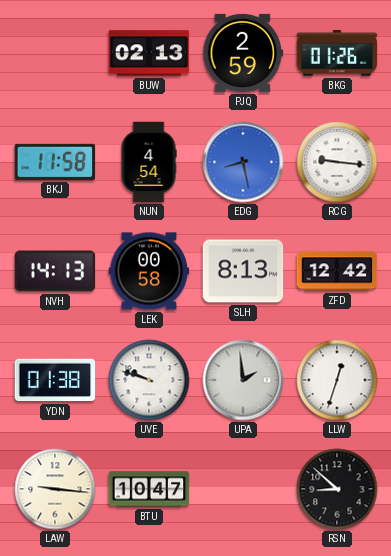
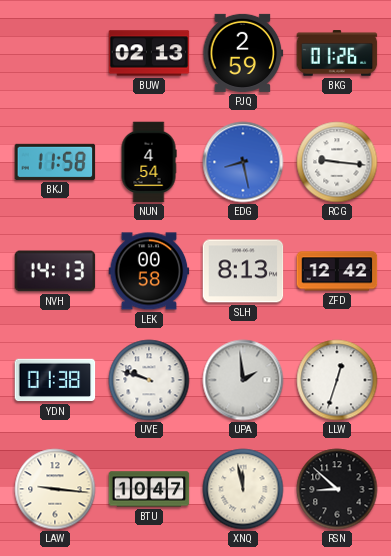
XNQ: none -> 11:58
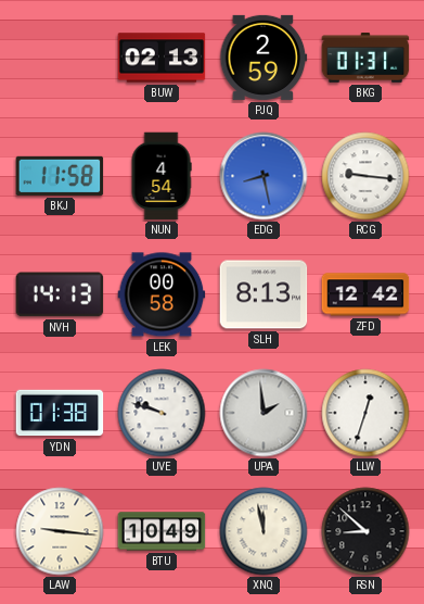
BKG: 01:26 -> 01:31
BTU: 10:47 -> 10:49
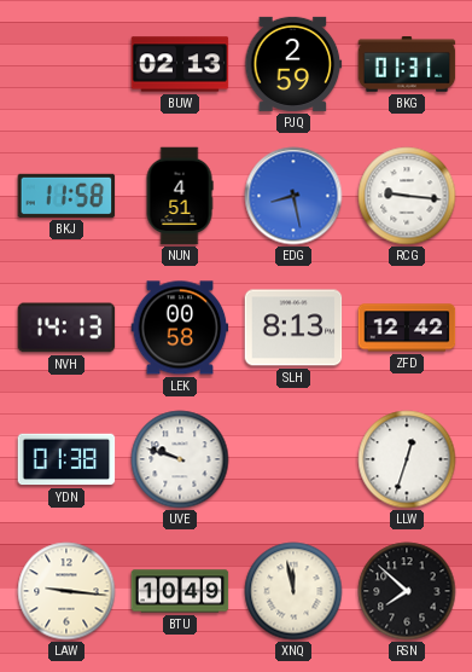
NUN: 4:54 -> 4:51
UPA: 1:59 -> none
RSN: 8:52 -> 7:52
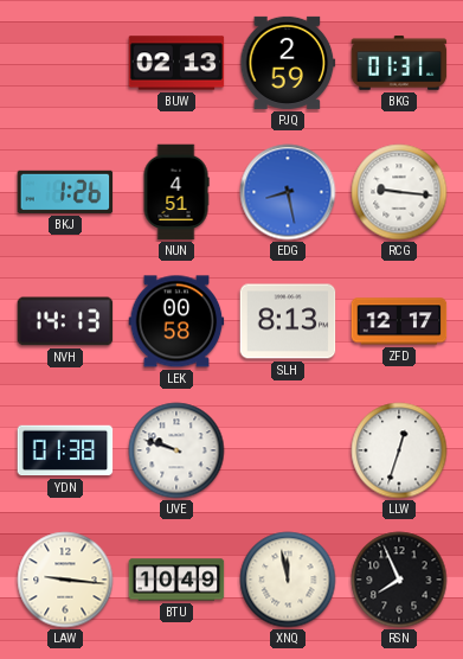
BKJ: 11:58 -> 1:26
ZFD: 12:42 -> 12:17
RSN: 7:52 -> 7:56
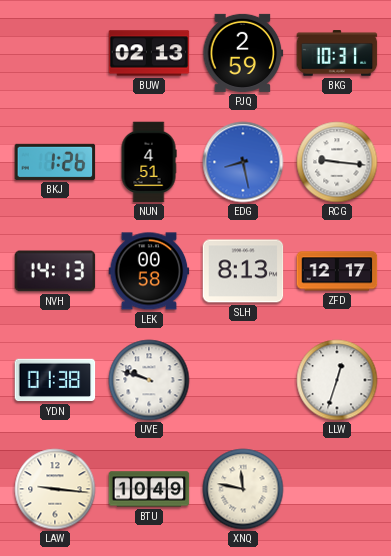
BKG: 01:31 -> 10:31
XNQ: 11:58 -> 11:47
RSN: 7:56 -> none
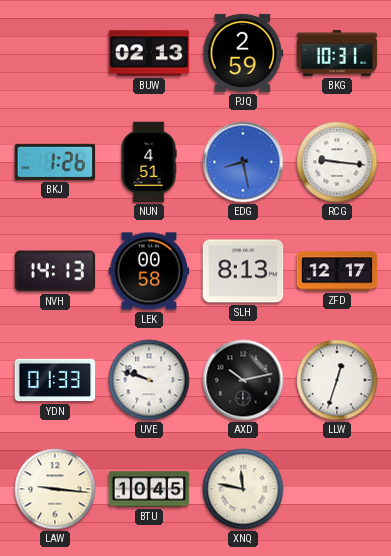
YDN: 01:38 -> 01:33
AXD: none -> 10:13
BTU: 10:49 -> 10:45
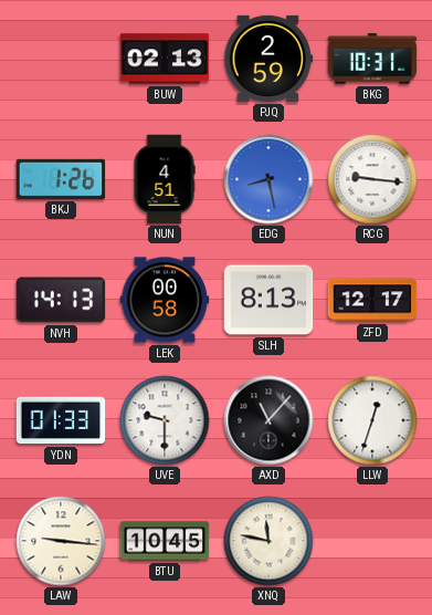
UVE: 9:48 -> 9:30
AXD: 10:13 -> 11:07
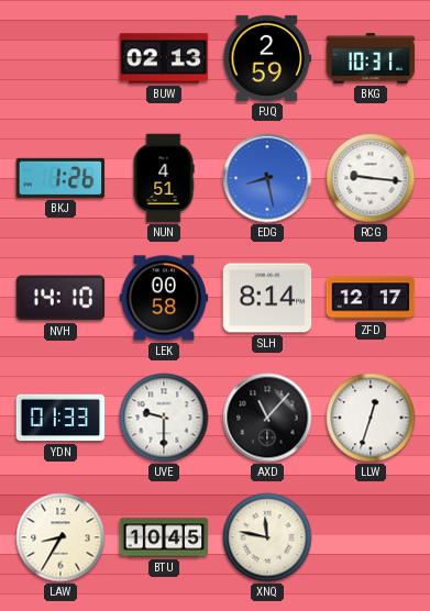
NVH: 14:13 -> 14:10
SLH: 8:13 -> 8:14
LAW: 9:16 -> 8:35
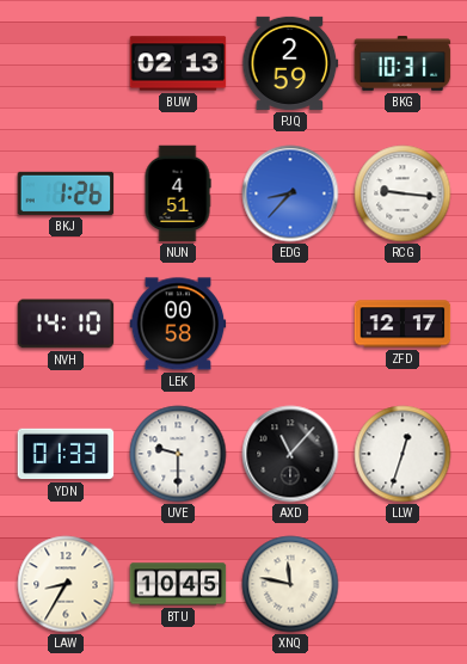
EDG: 8:28 -> 8:37
SLH: 8:14 -> none
